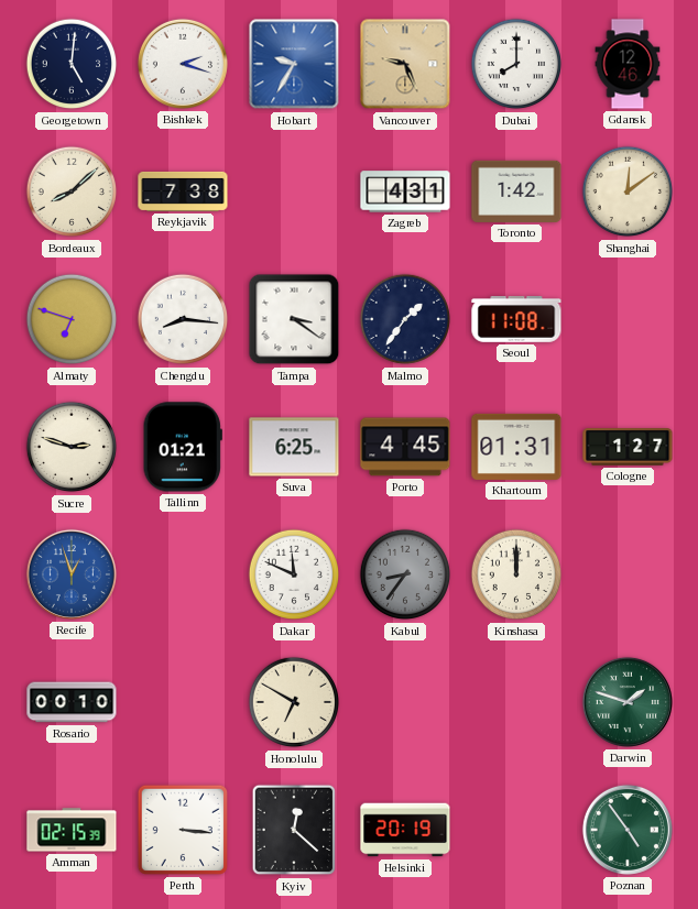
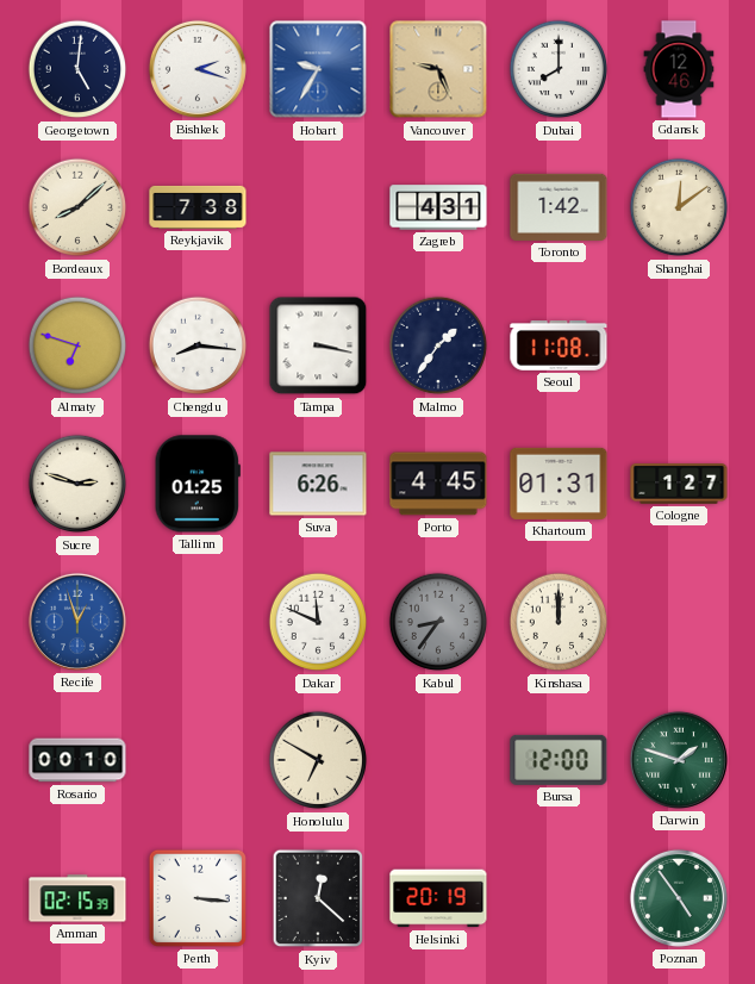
Tampa: 3:21 -> 3:17
Tallinn: 01:21 -> 01:25
Suva: 6:25 -> 6:26
Bursa: none -> 12:00
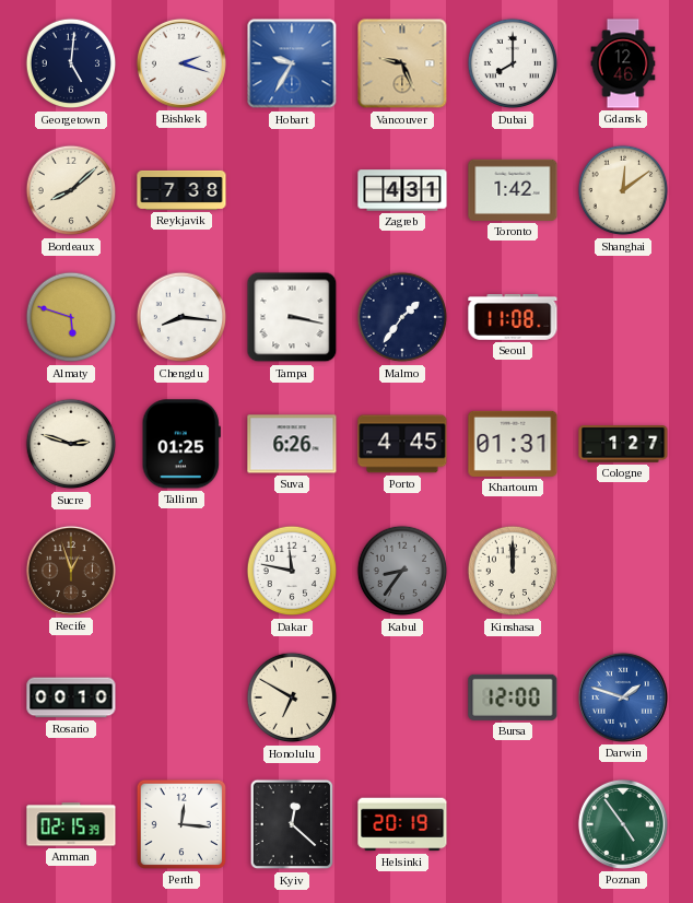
Almaty: 6:48 -> 5:48
Recife dial: blue -> brown
Dakar: 11:49 -> 11:47
Darwin dial: green -> blue
Perth: 3:16 -> 12:16
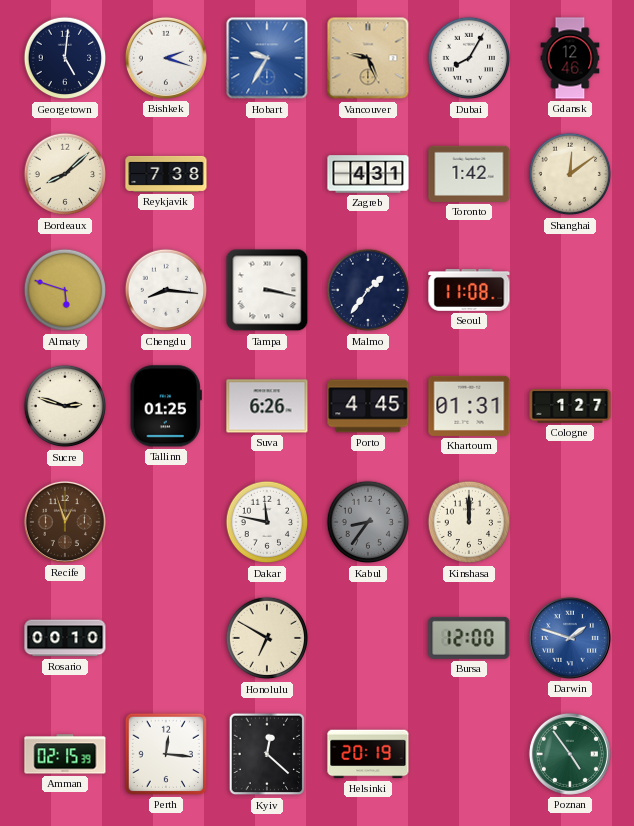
Dubai: 8:00 -> 8:05
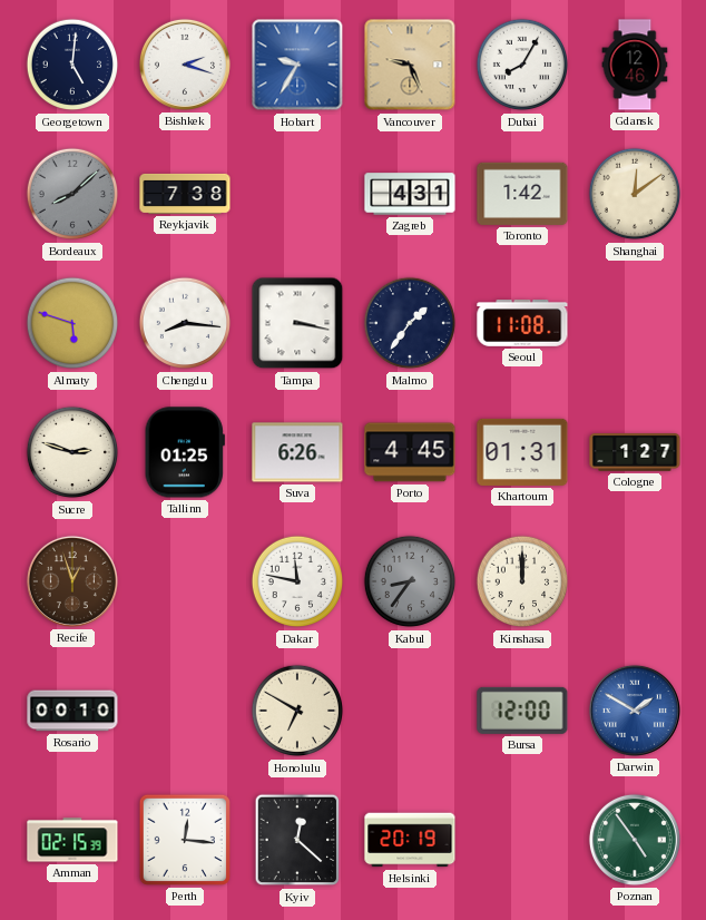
Bordeaux dial: cream -> grey
Darwin: 1:48 -> 1:50
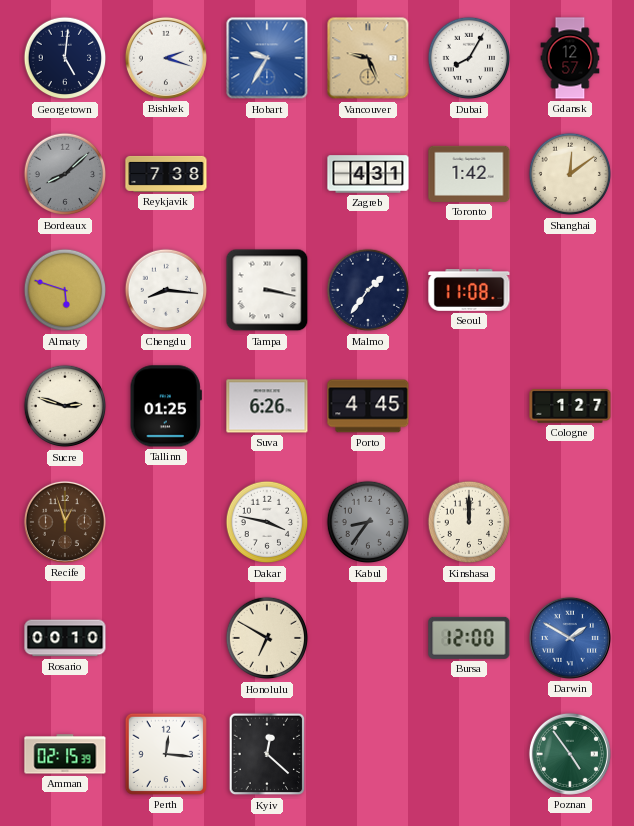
Gdansk: 12:46 -> 12:57
Khartoum: 01:31 -> none
Dakar: 11:47 -> 3:47
Helsinki: 20:19 -> none
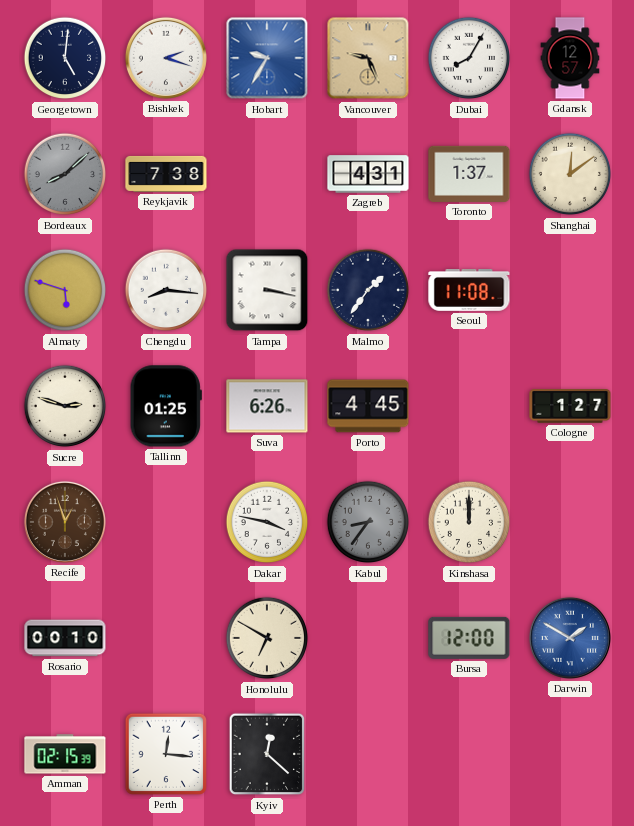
Toronto: 1:42 -> 1:37
Poznan: 4:54 -> none
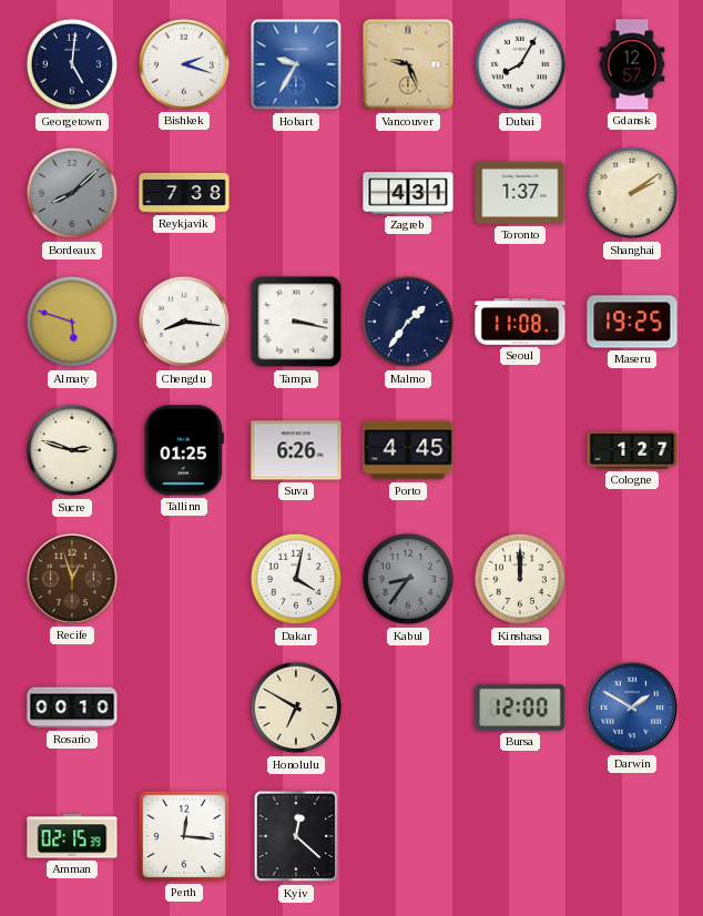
Shanghai: 12:09 -> 2:09
Maseru: none -> 19:25
Dakar: 3:47 -> 4:02
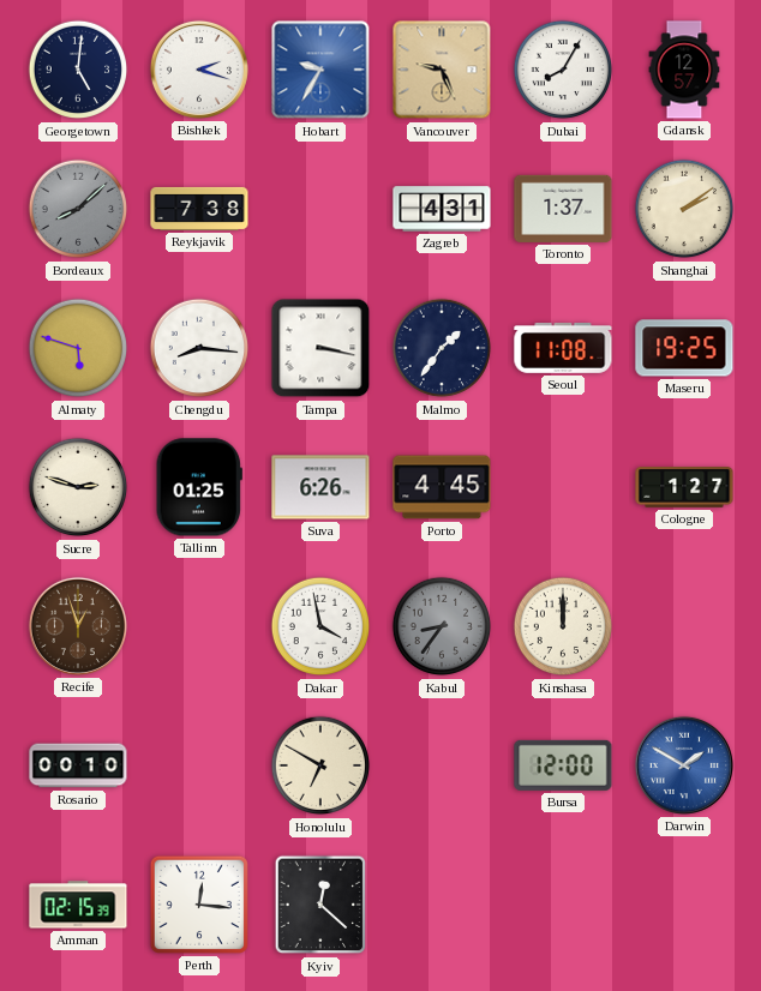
Dakar: 4:02 -> 3:58
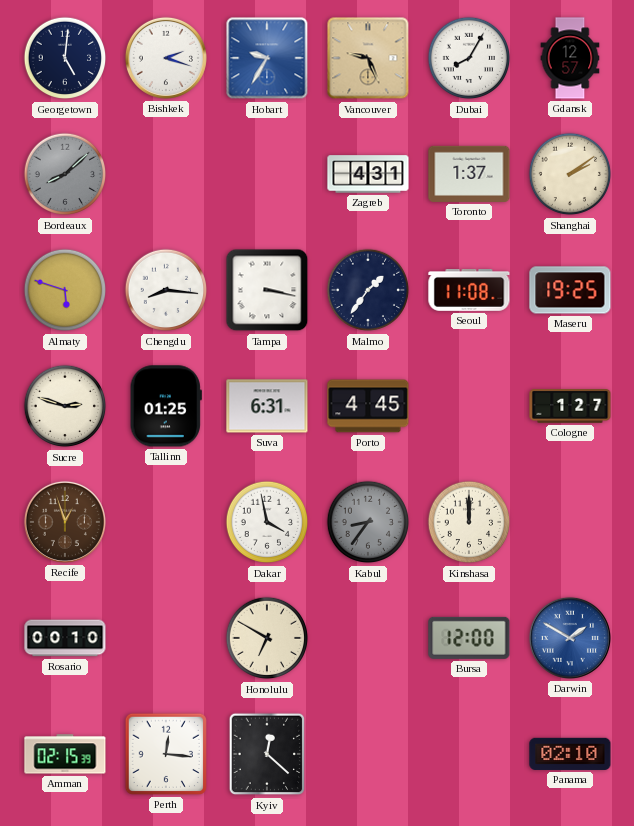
Reykjavik: 7:38 -> none
Suva: 6:26 -> 6:31
Panama: none -> 02:10
